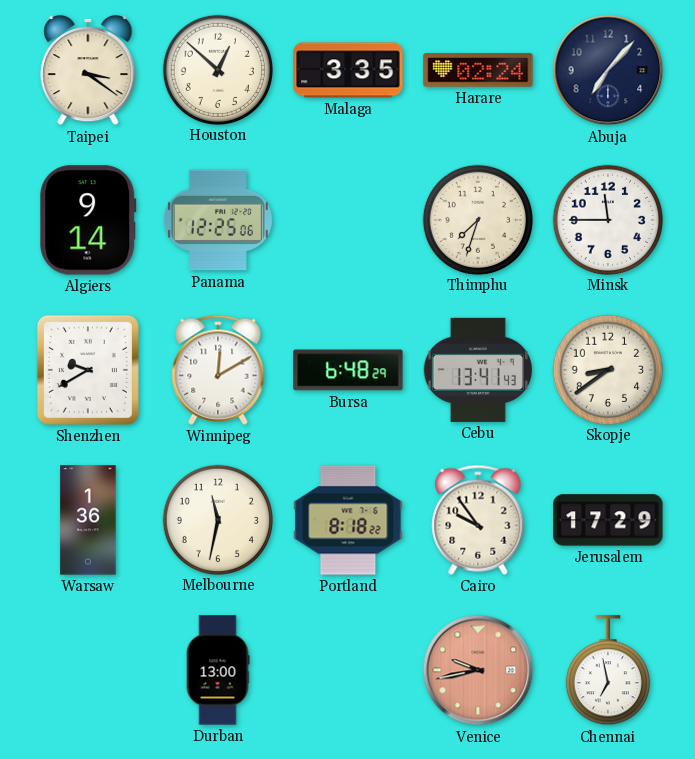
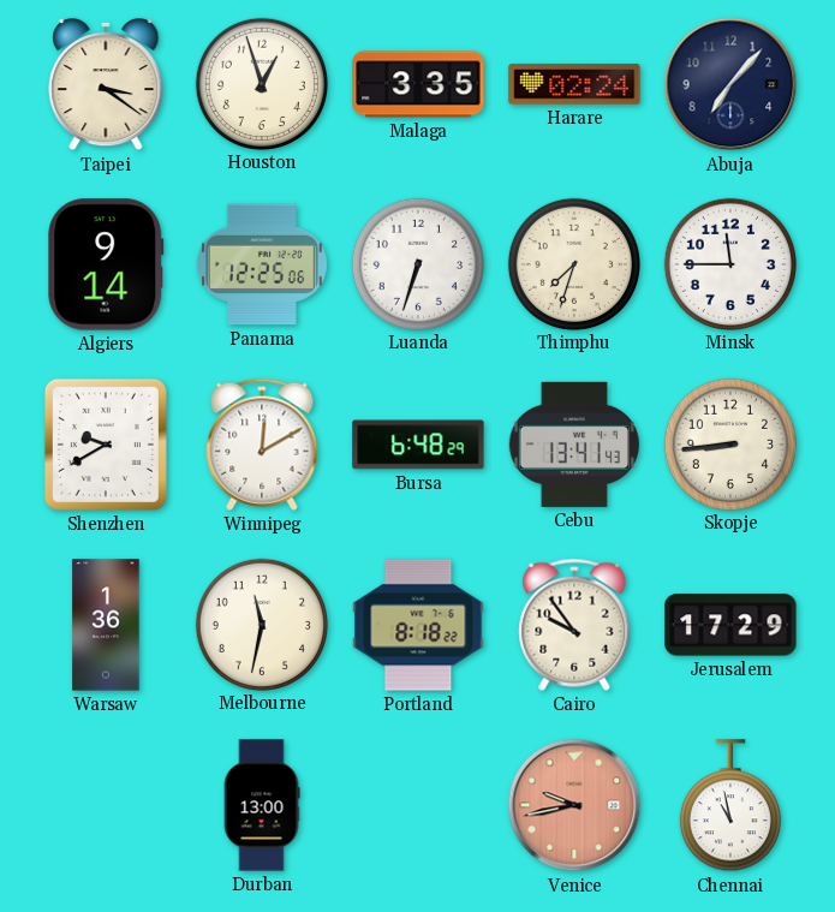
Houston: 12:52 -> 12:57
Luanda: none -> 6:33
Skopje: 8:39 -> 8:44
Chennai: 6:58 -> 10:58
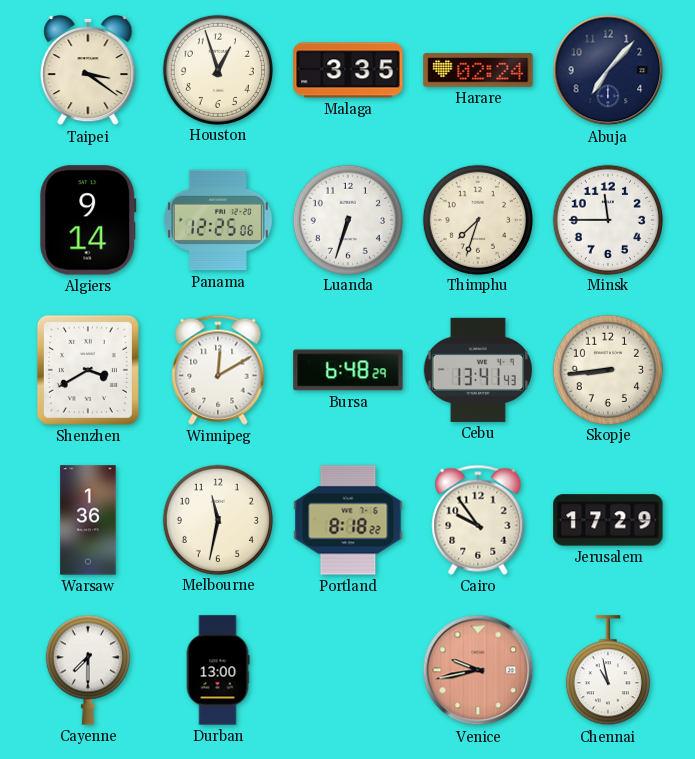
Shenzhen: 9:40 -> 3:40
Cayenne: none -> 7:30
